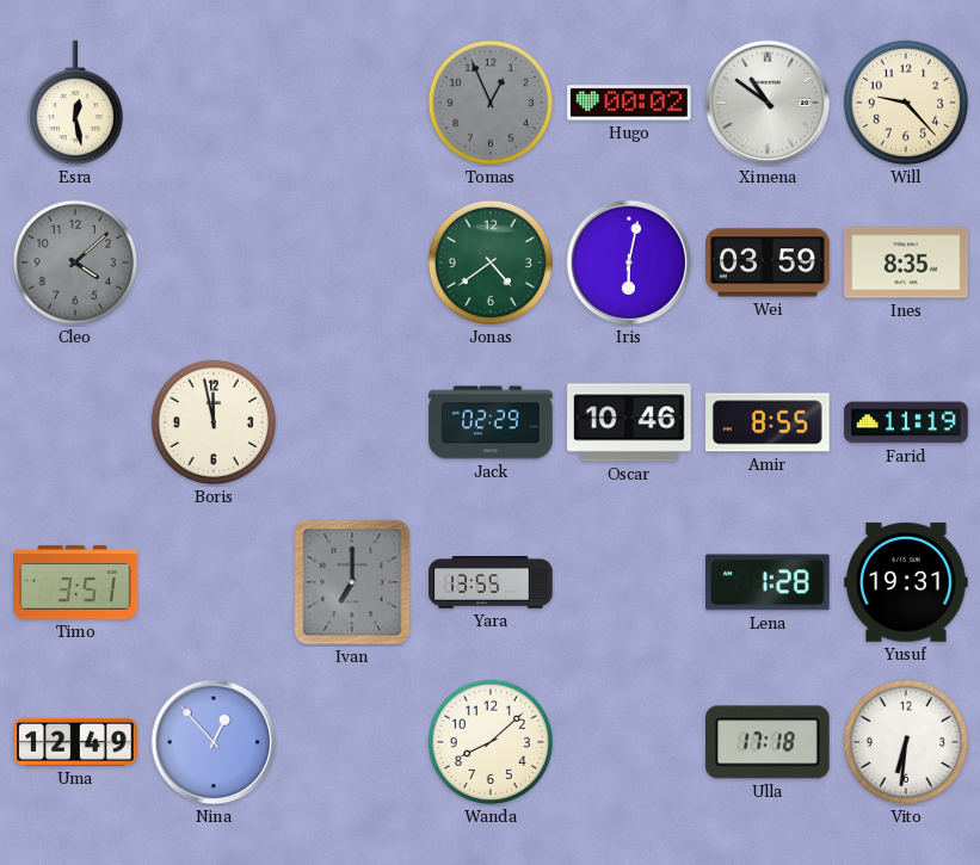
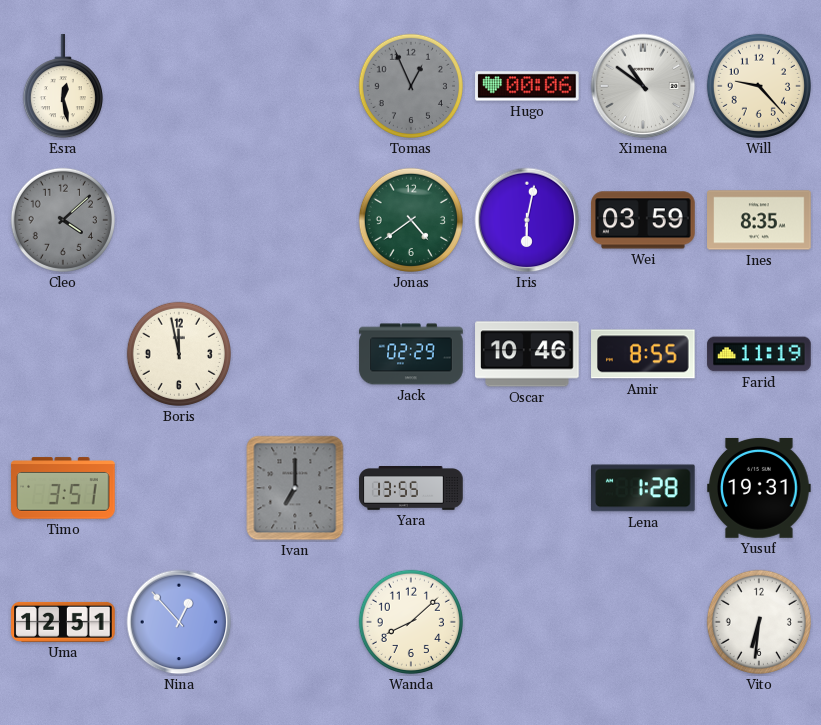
Hugo: 00:02 -> 00:06
Uma: 12:49 -> 12:51
Ulla: 17:18 -> none
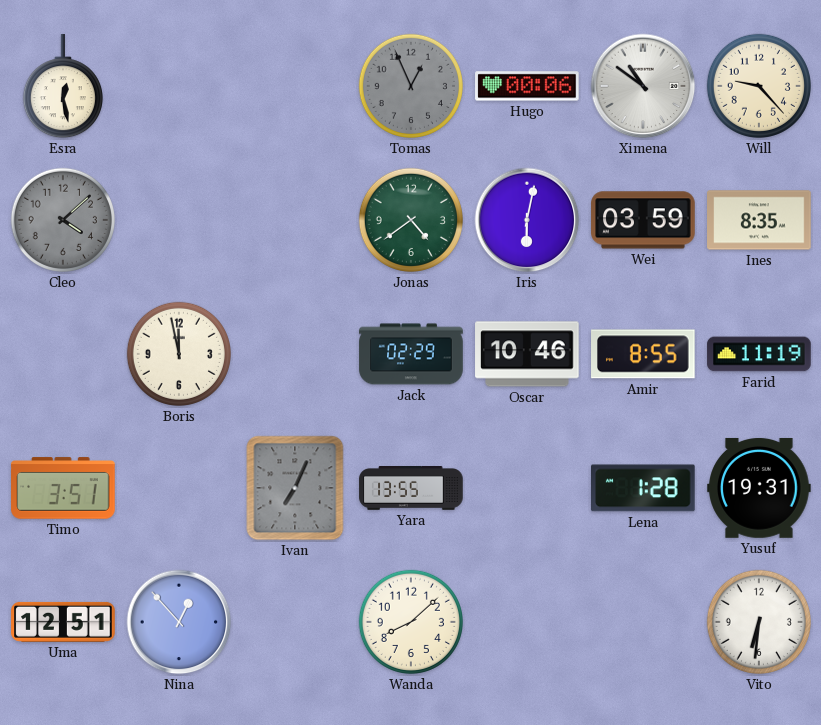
Ivan: 7:00 -> 7:04
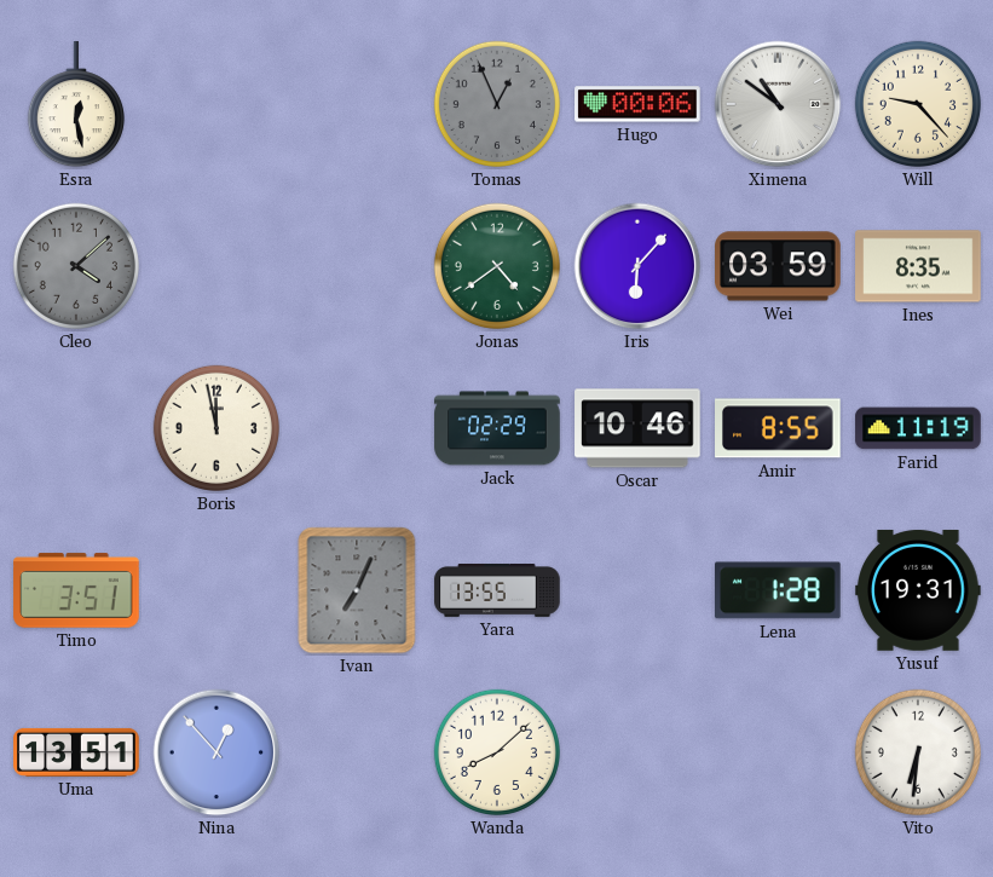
Iris: 6:02 -> 6:07
Uma: 12:51 -> 13:51
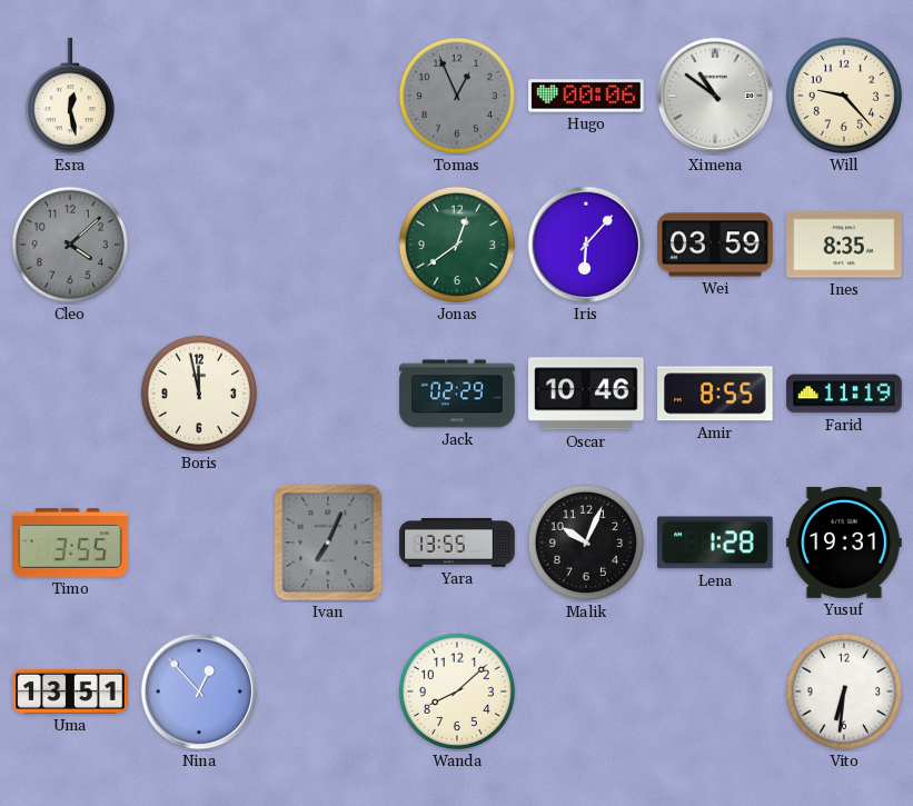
Jonas: 4:39 -> 12:39
Timo: 3:51 -> 3:55
Malik: none -> 10:04
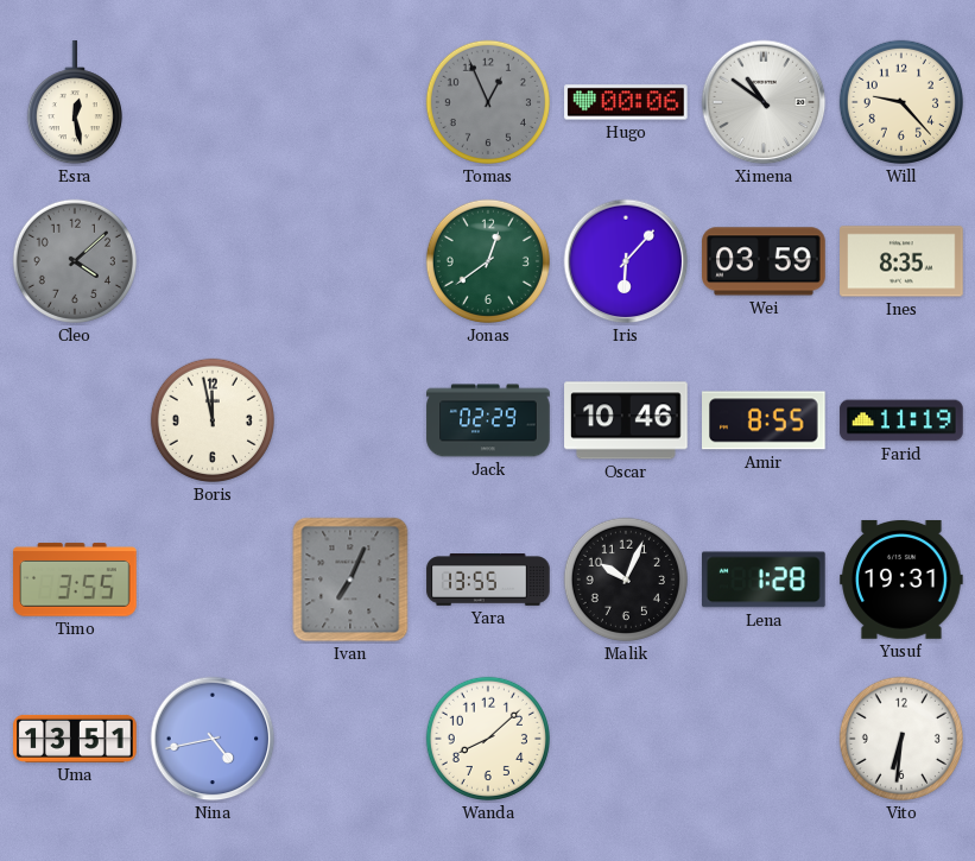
Nina: 12:53 -> 4:43
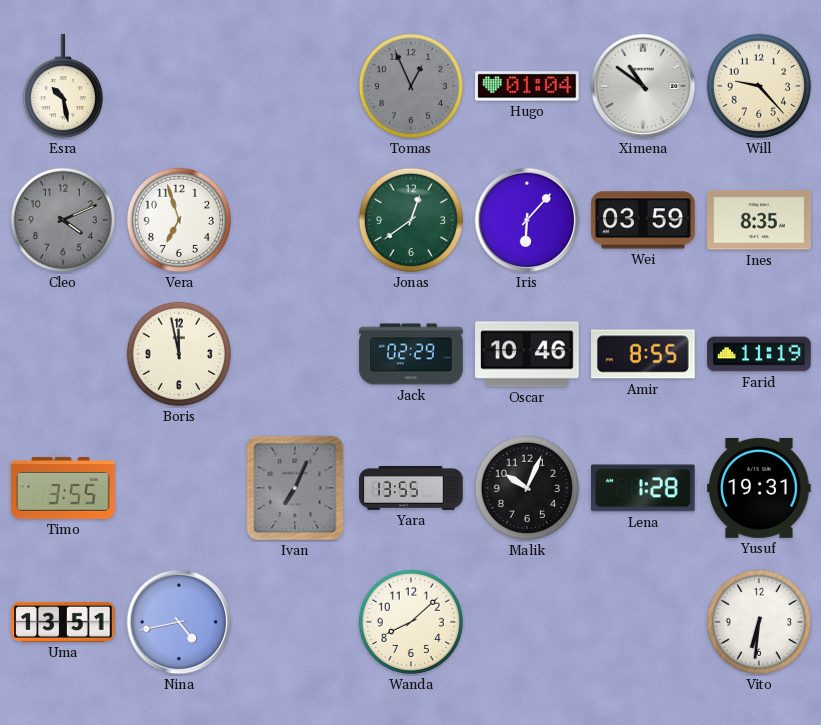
Esra: 12:28 -> 10:28
Hugo: 00:06 -> 01:04
Cleo: 4:08 -> 4:11
Vera: none -> 6:57
